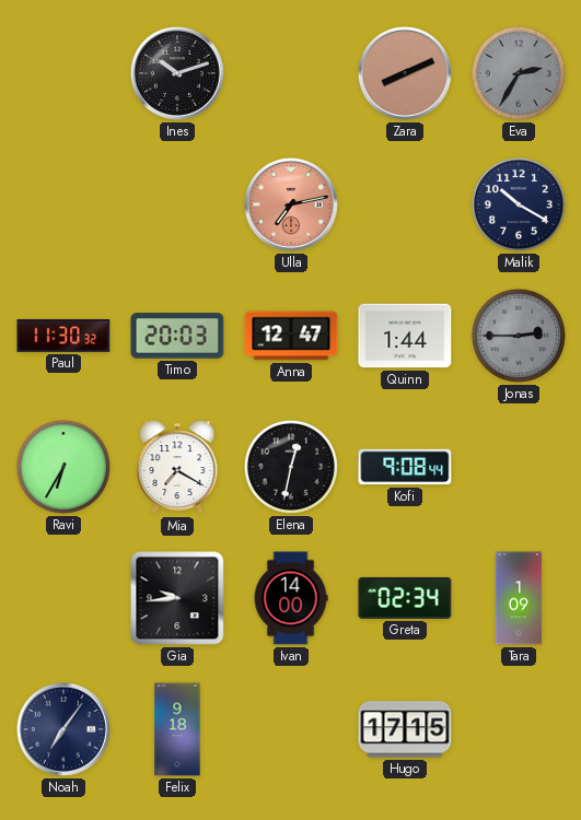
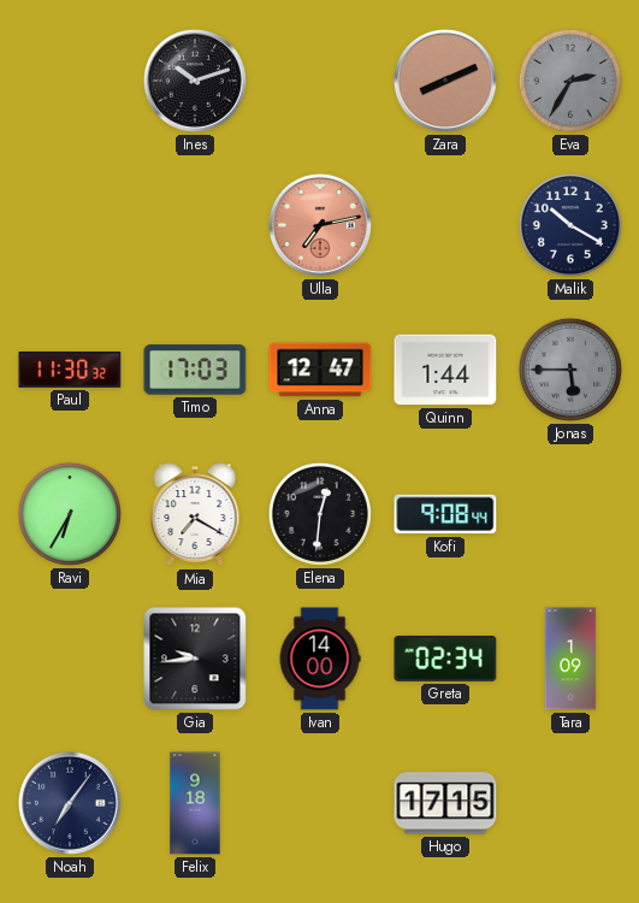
Timo: 20:03 -> 17:03
Jonas: 2:45 -> 5:45
Elena: 12:32 -> 12:31
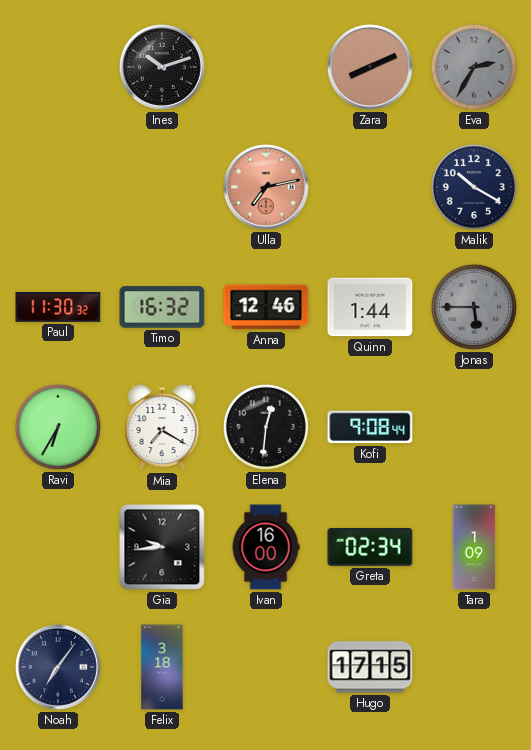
Timo: 17:03 -> 16:32
Anna: 12:47 -> 12:46
Ivan: 14:00 -> 16:00
Felix: 9:18 -> 3:18
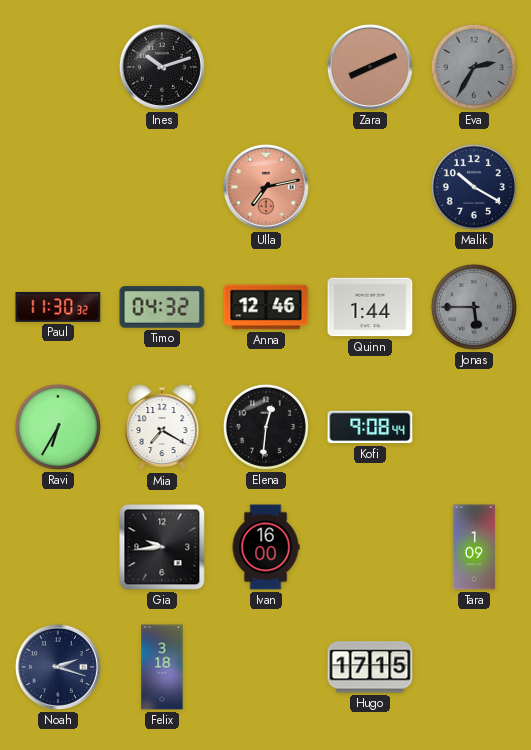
Timo: 16:32 -> 04:32
Greta: 02:34 -> none
Noah: 7:06 -> 2:18
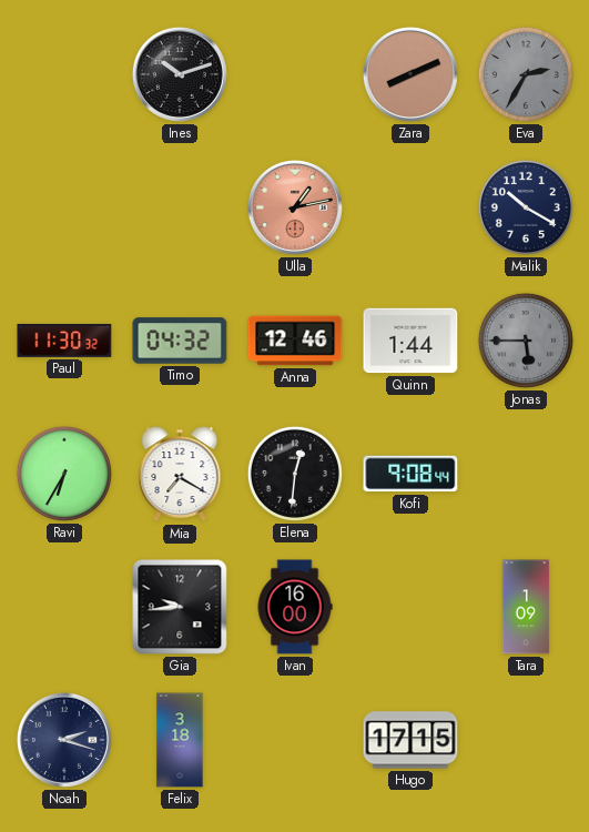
Ulla: 7:13 -> 1:13
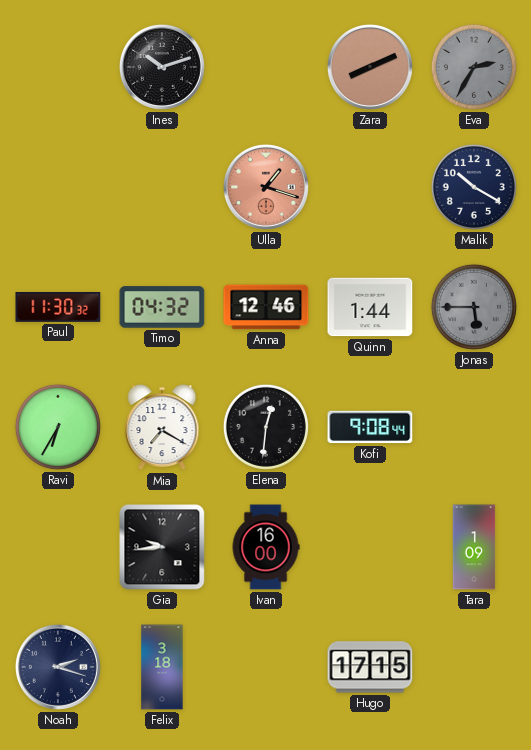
Ulla: 1:13 -> 1:18
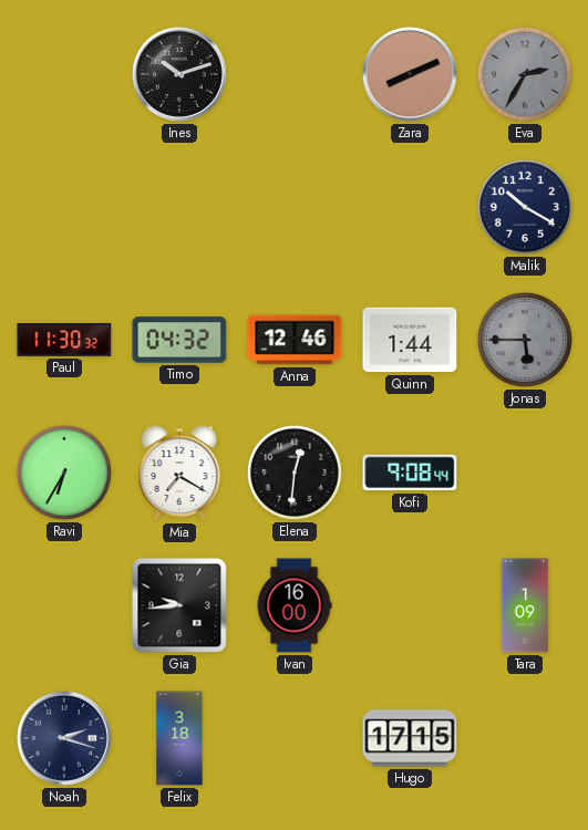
Ulla: 1:18 -> none
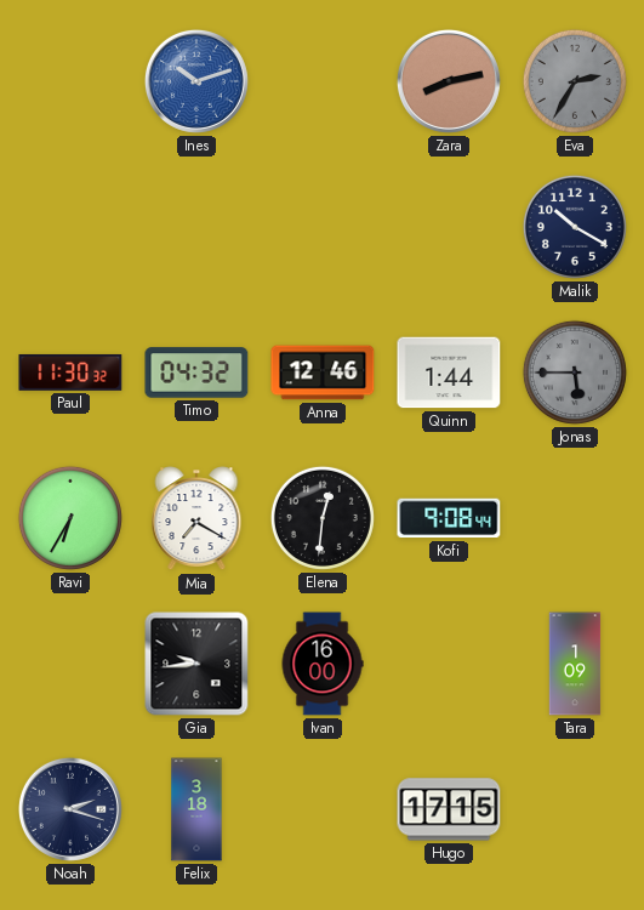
Ines dial: black -> blue
Zara: 8:11 -> 8:13
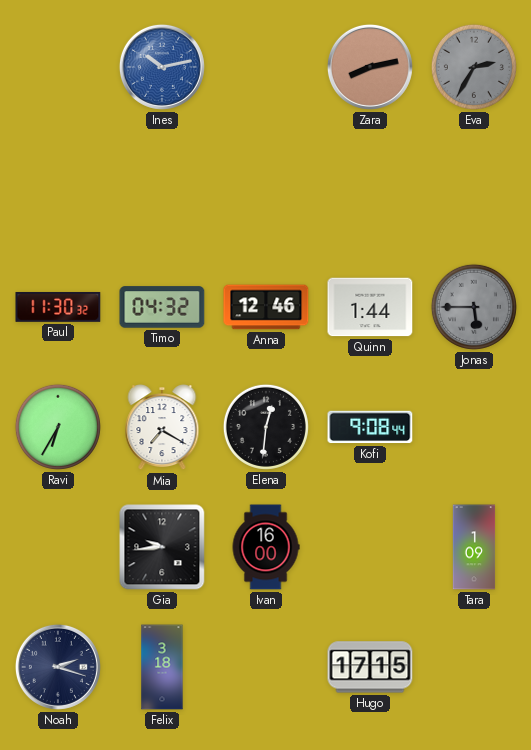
Ines: 10:12 -> 10:13
Malik: 10:20 -> none
